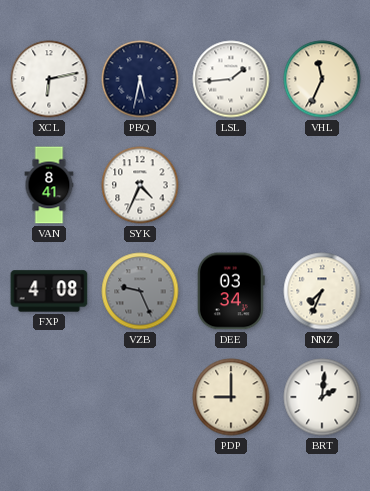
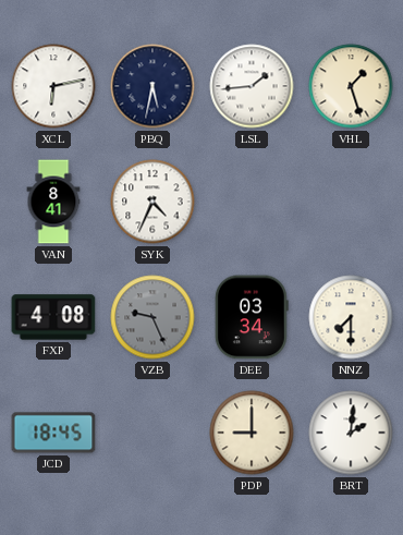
VHL: 11:34 -> 1:27
NNZ: 7:34 -> 7:30
JCD: none -> 18:45
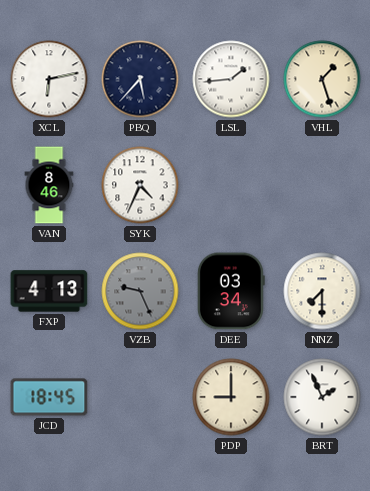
PBQ: 5:32 -> 5:37
VAN: 8:41 -> 8:46
FXP: 4:08 -> 4:13
BRT: 2:01 -> 1:56
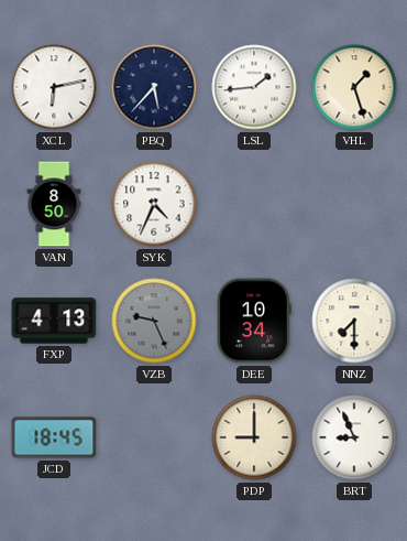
VAN: 8:46 -> 8:50
DEE: 03:34 -> 10:34
BRT: 1:56 -> 8:56
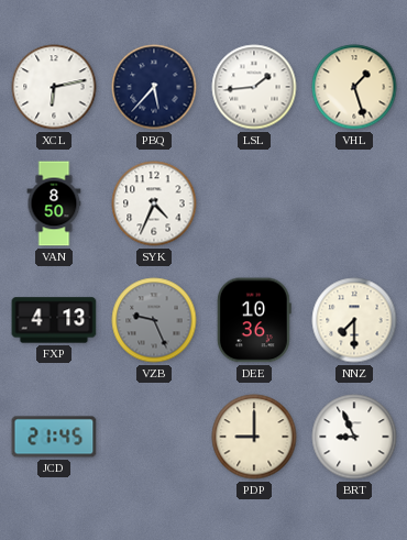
DEE: 10:34 -> 10:36
JCD: 18:45 -> 21:45
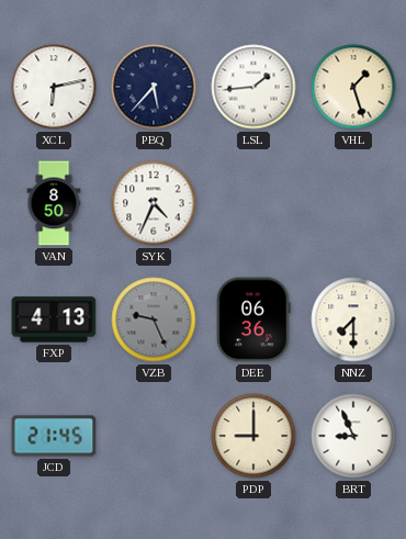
DEE: 10:36 -> 06:36
